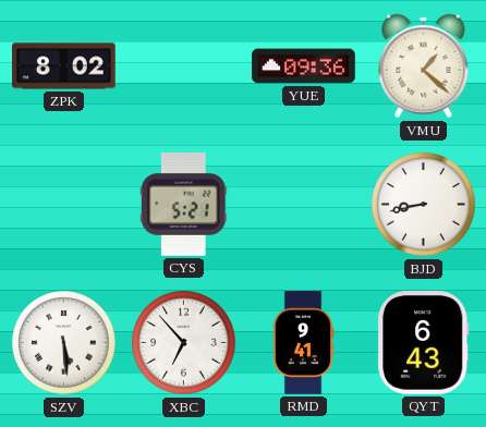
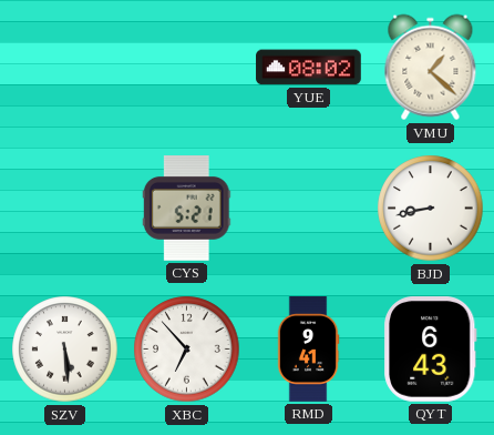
ZPK: 8:02 -> none
YUE: 09:36 -> 08:02
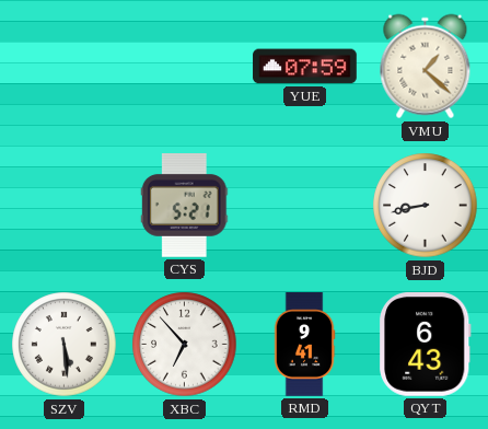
YUE: 08:02 -> 07:59
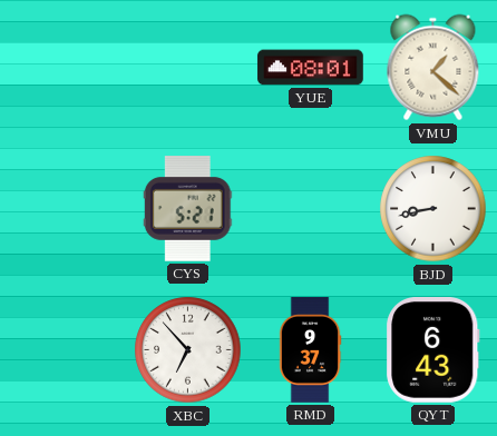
YUE: 07:59 -> 08:01
SZV: 5:29 -> none
RMD: 9:41 -> 9:37
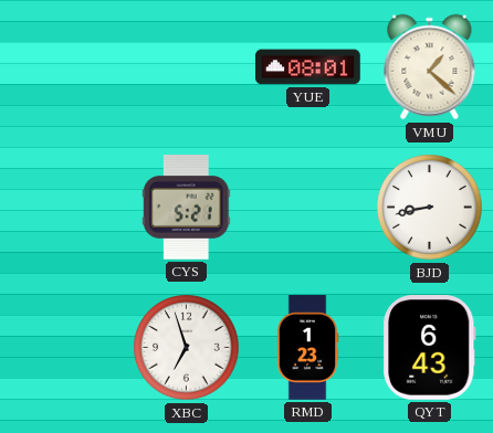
XBC: 6:53 -> 6:57
RMD: 9:37 -> 1:23
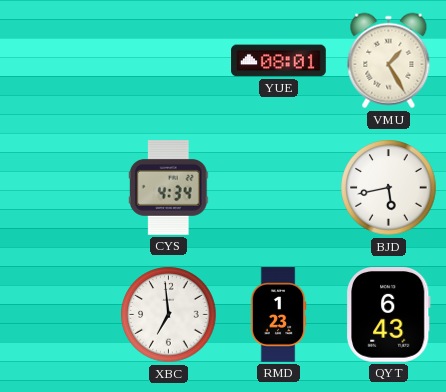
VMU: 1:22 -> 1:25
CYS: 5:21 -> 4:34
BJD: 8:43 -> 5:43
XBC: 6:57 -> 6:59
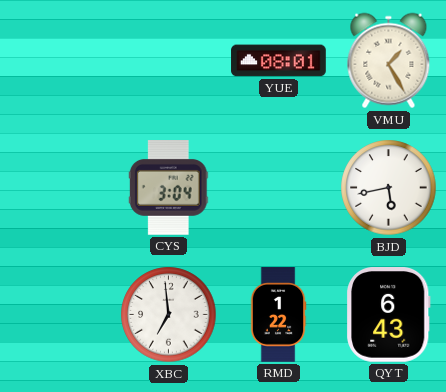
CYS: 4:34 -> 3:04
RMD: 1:23 -> 1:22
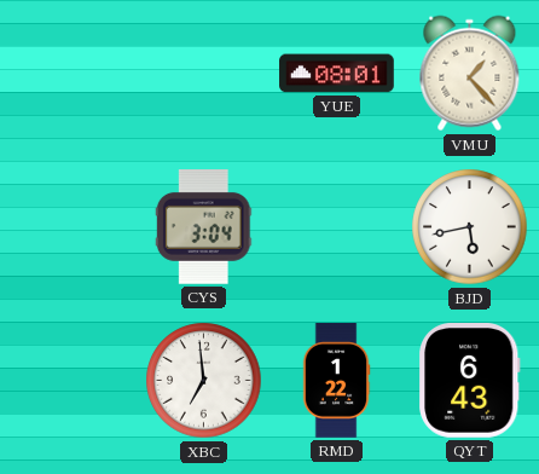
VMU: 1:25 -> 1:23
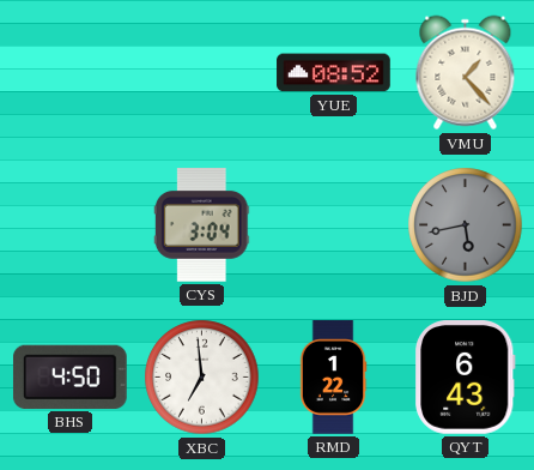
YUE: 08:01 -> 08:52
BJD dial: white -> grey
BHS: none -> 4:50
